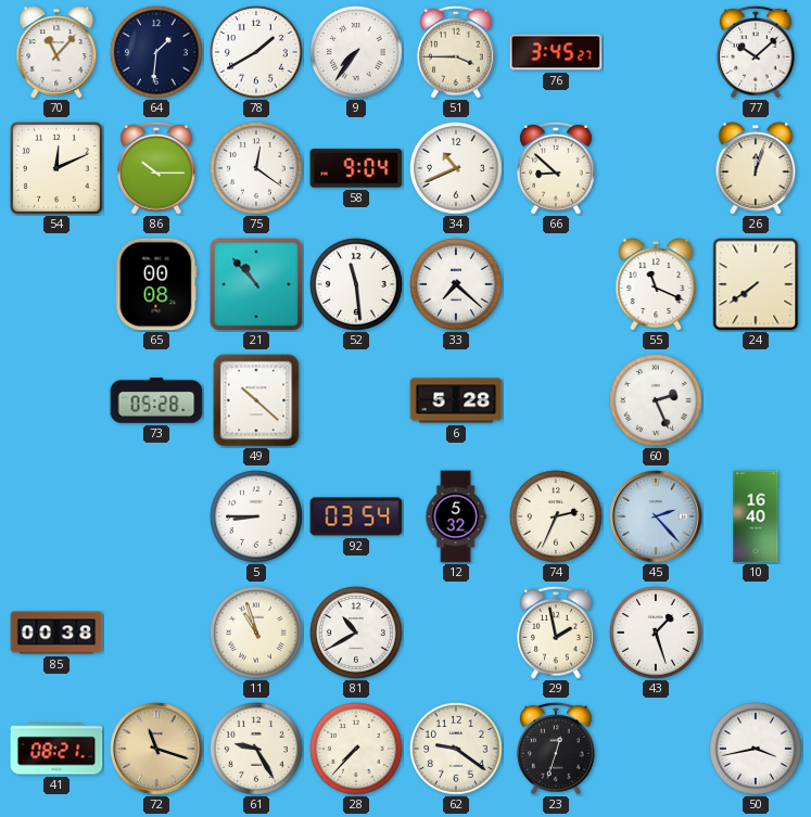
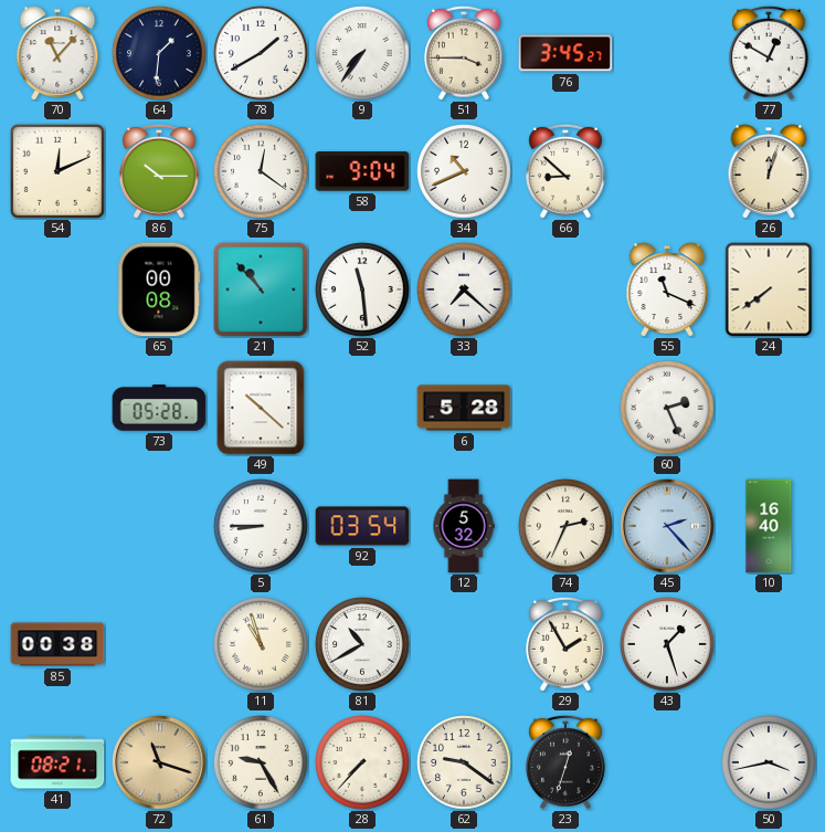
77: 10:08 -> 12:50
29: 1:58 -> 1:55
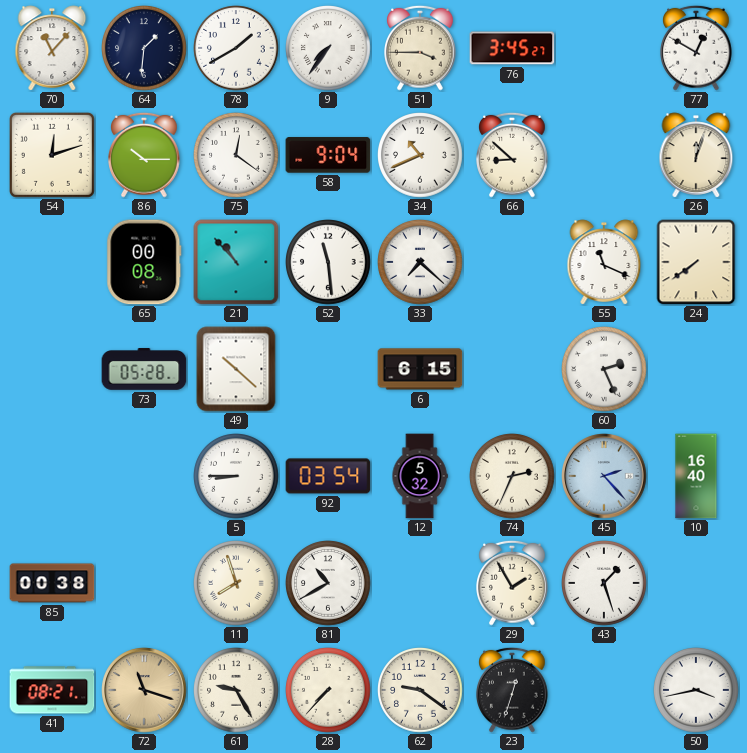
54: 12:11 -> 12:12
6: 5:28 -> 6:15
11: 10:57 -> 7:57
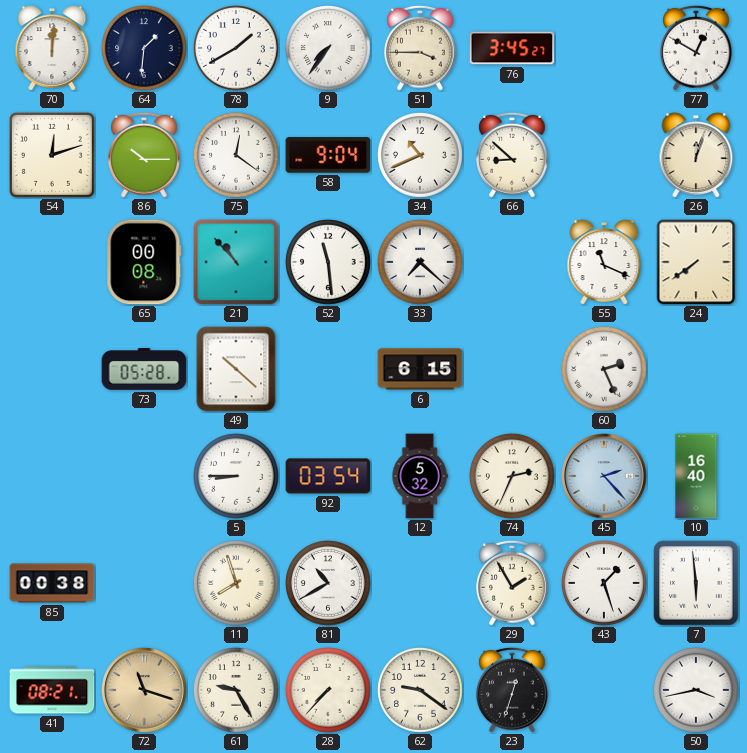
70: 11:07 -> 12:01
7: none -> 5:59
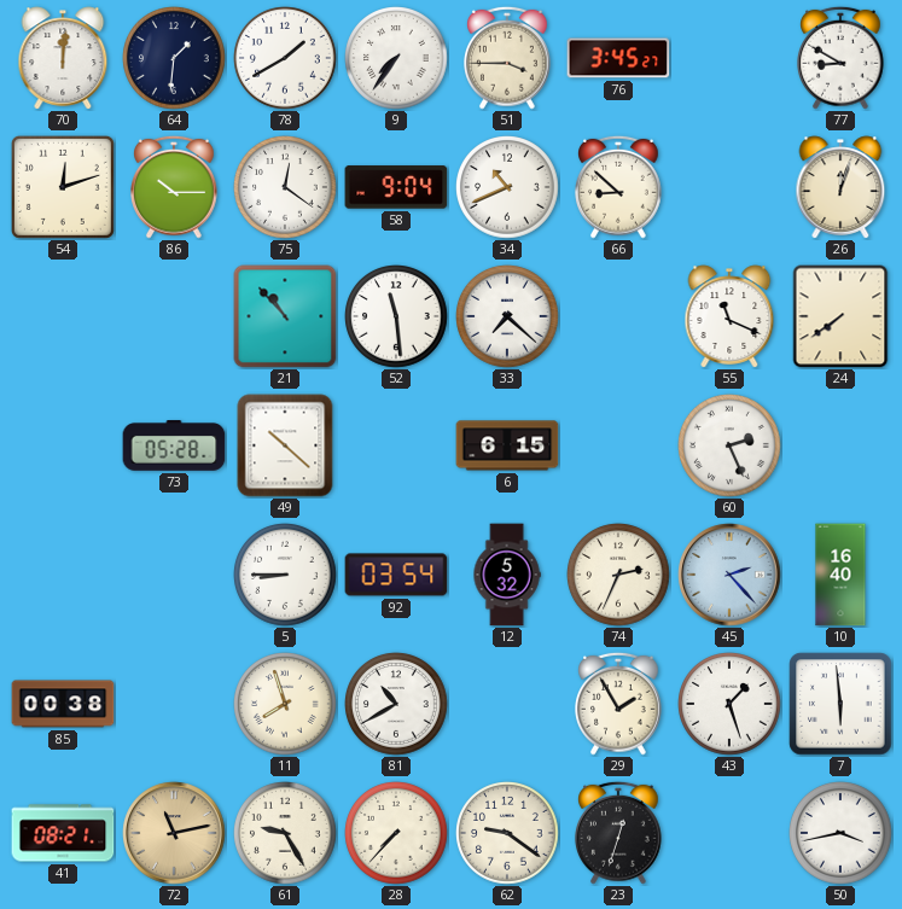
77: 12:50 -> 8:50
65: 00:08 -> none
72: 11:18 -> 11:13
